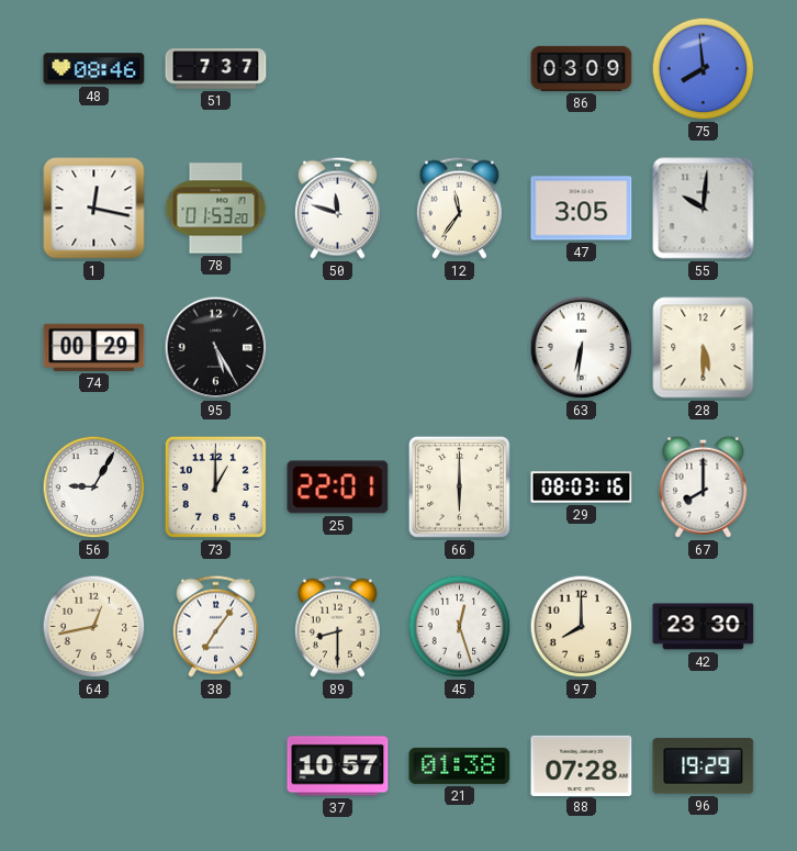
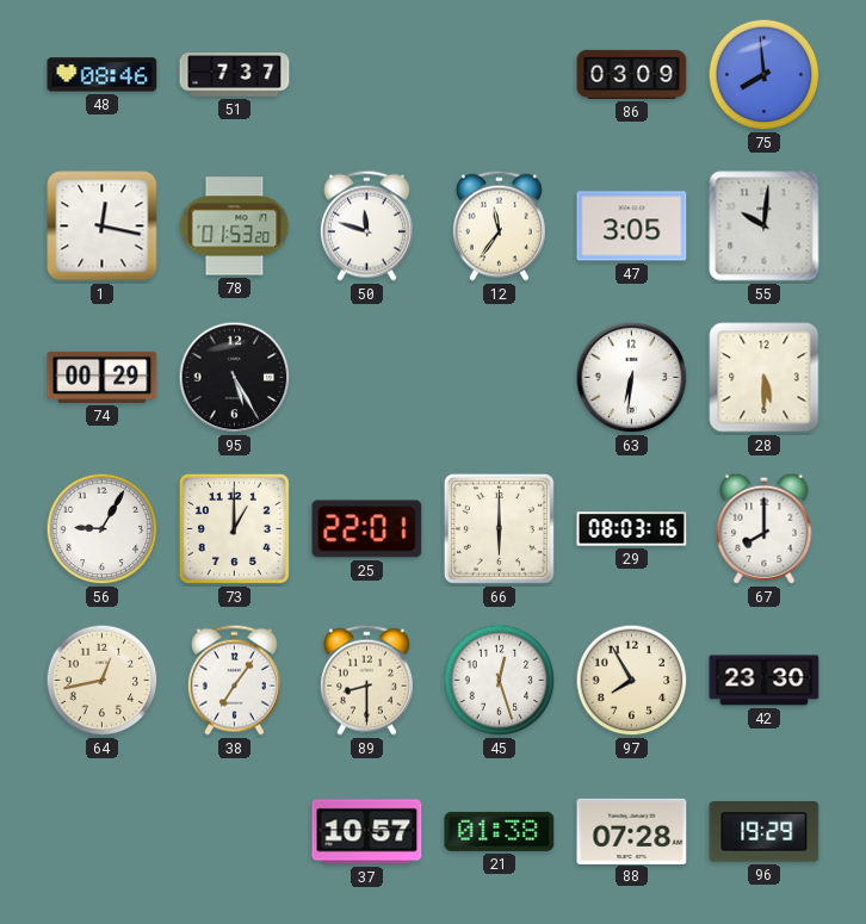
97: 8:00 -> 7:55
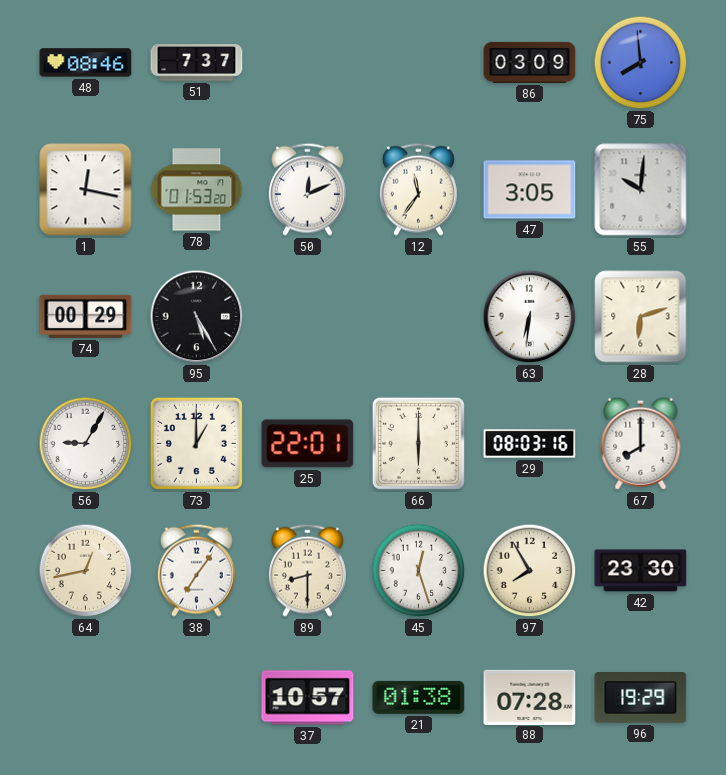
50: 11:48 -> 12:11
28: 5:30 -> 6:12
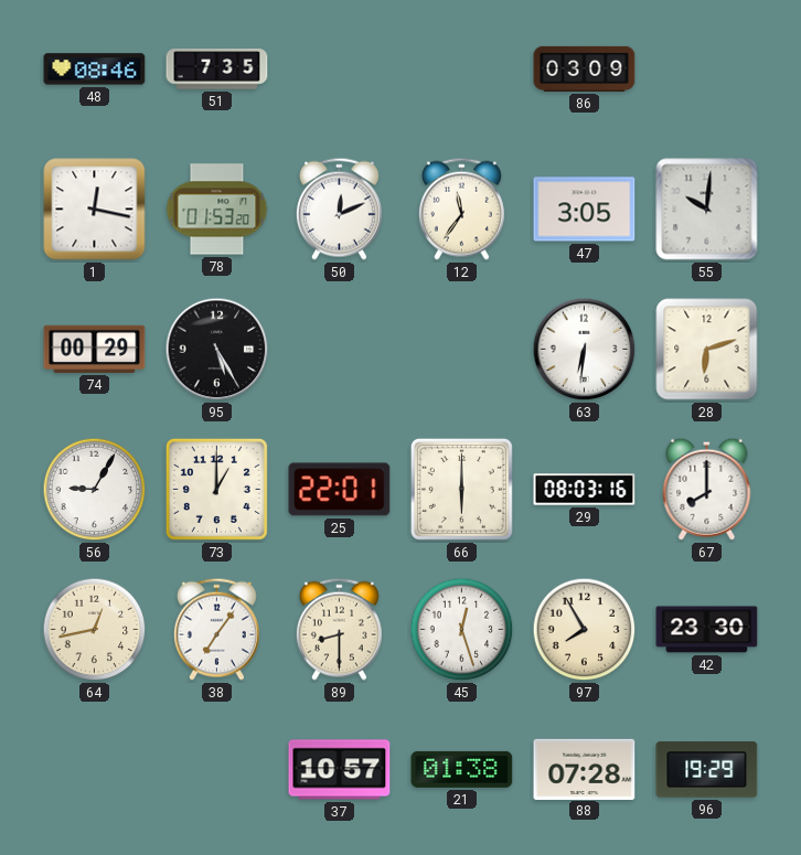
51: 7:37 -> 7:35
75: 7:59 -> none
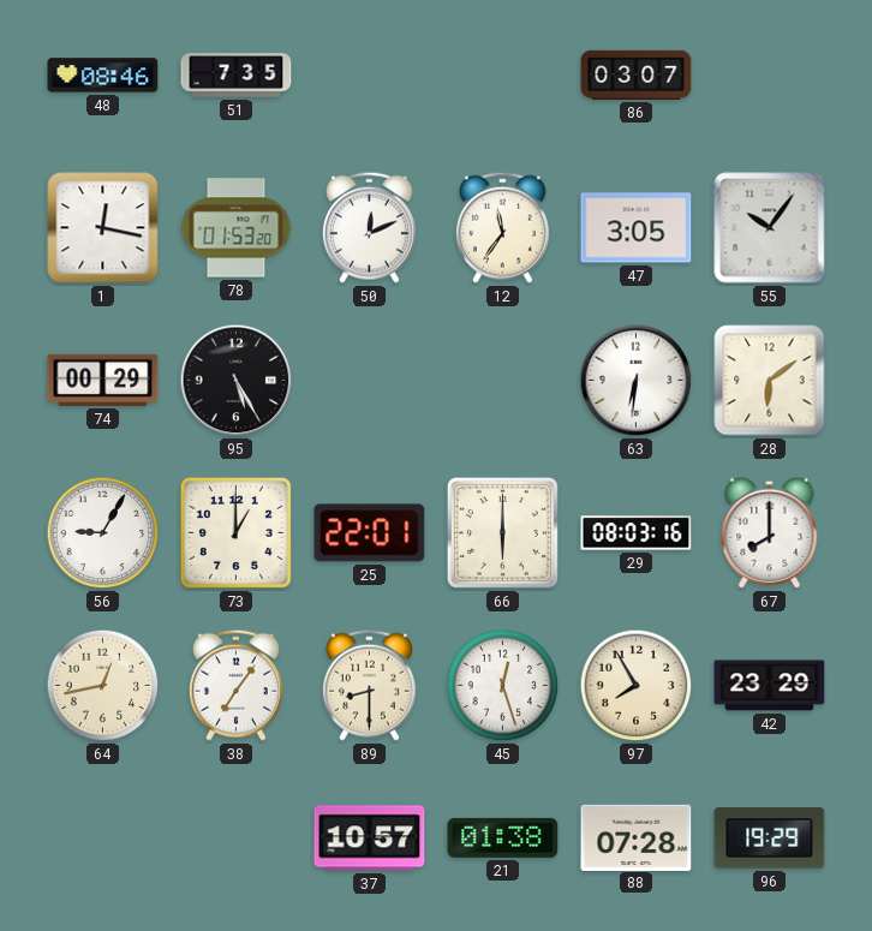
86: 03:09 -> 03:07
55: 10:01 -> 10:06
28: 6:12 -> 6:09
42: 23:30 -> 23:29
